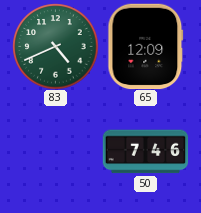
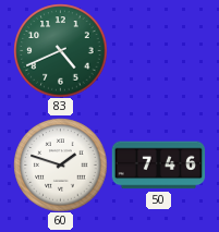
65: 12:09 -> none
60: none -> 1:48
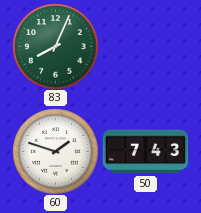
83: 4:41 -> 8:04
50: 7:46 -> 7:43
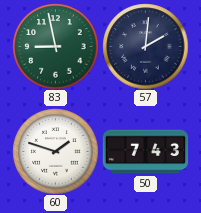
83: 8:04 -> 8:58
57: none -> 2:01
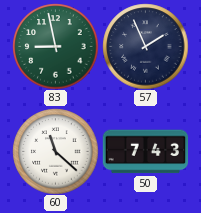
57: 2:01 -> 1:56
60: 1:48 -> 11:22
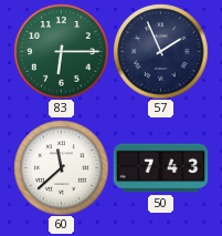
83: 8:58 -> 6:15
60: 11:22 -> 11:38
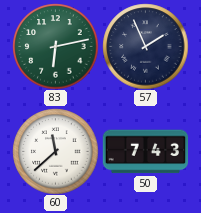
83: 6:15 -> 6:13
